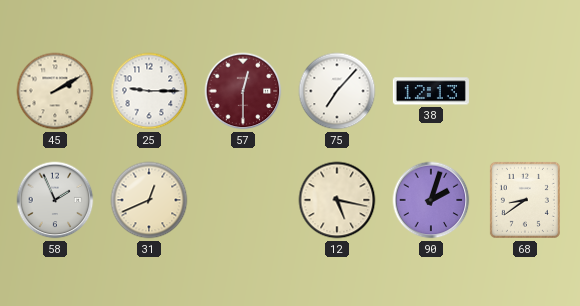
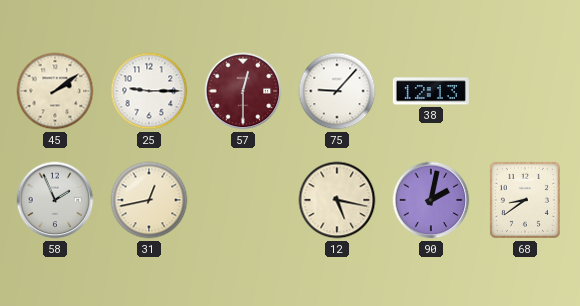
45: 2:10 -> 2:09
75: 7:07 -> 9:07
31: 12:41 -> 12:43
90: 2:03 -> 2:02
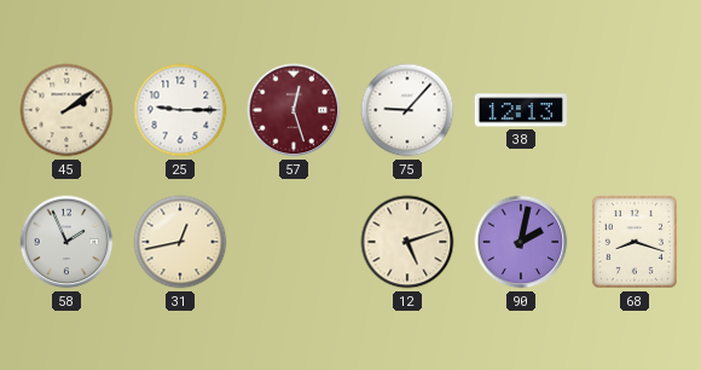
57: 12:30 -> 12:27
12: 5:17 -> 5:12
68: 8:39 -> 8:18
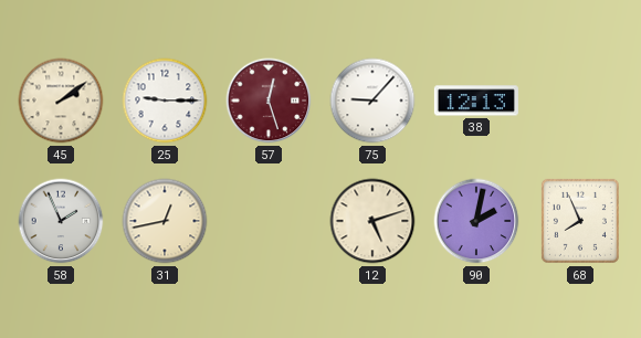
68: 8:18 -> 7:56
